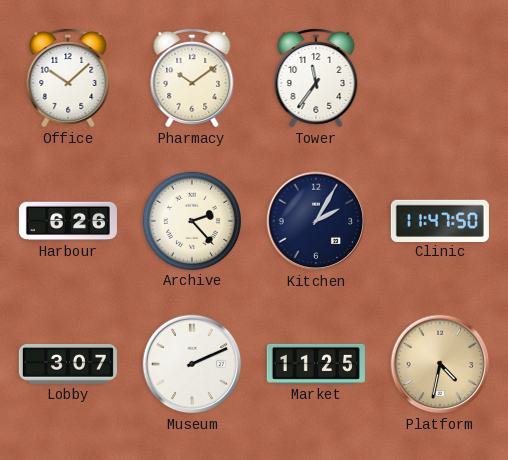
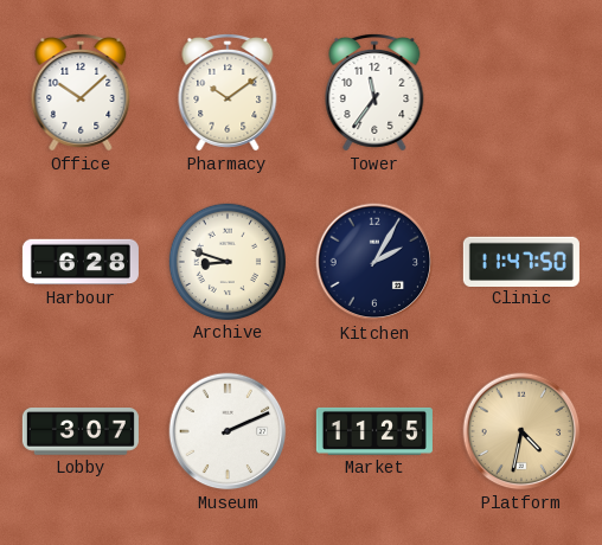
Harbour: 6:26 -> 6:28
Archive: 2:23 -> 8:48
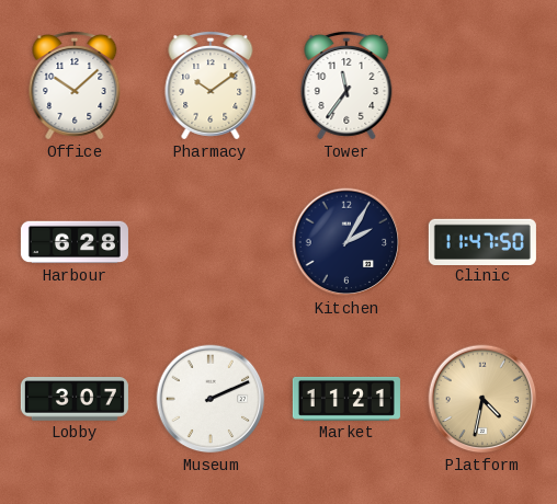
Archive: 8:48 -> none
Market: 11:25 -> 11:21
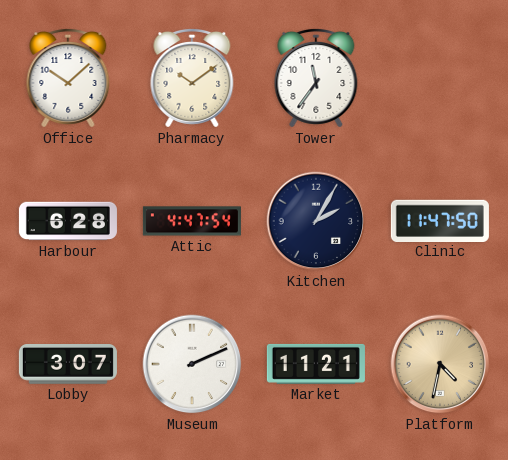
Attic: none -> 4:47
